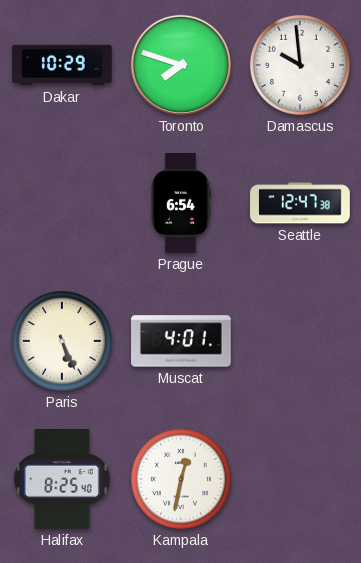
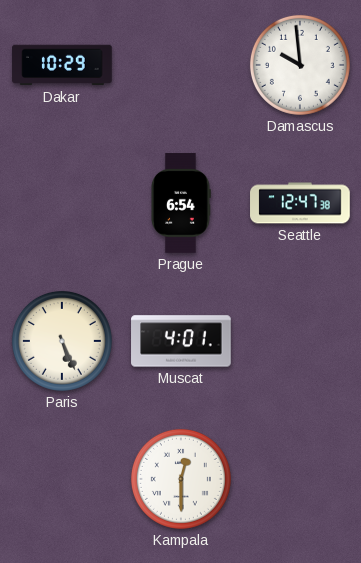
Toronto: 7:48 -> none
Halifax: 8:25 -> none
Kampala: 12:32 -> 12:30
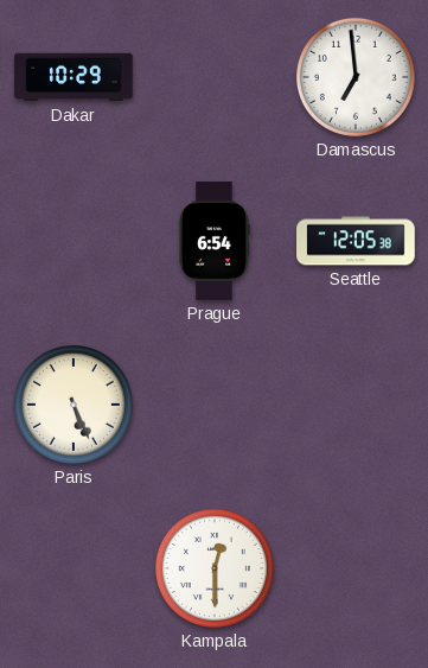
Damascus: 9:59 -> 6:59
Seattle: 12:47 -> 12:05
Muscat: 4:01 -> none
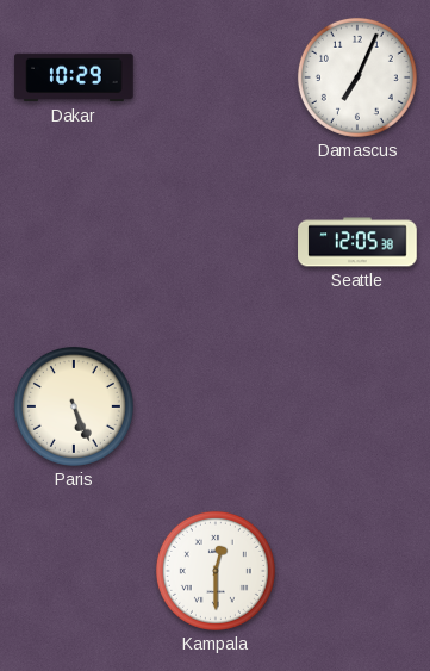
Damascus: 6:59 -> 7:04
Prague: 6:54 -> none
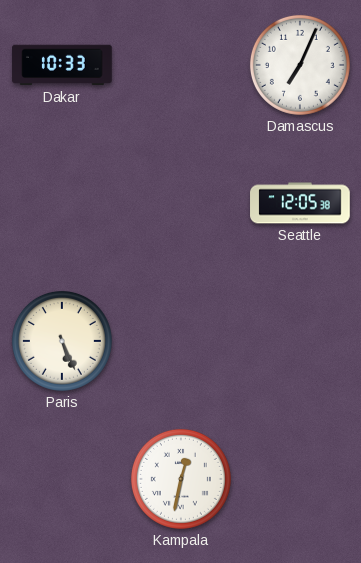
Dakar: 10:29 -> 10:33
Kampala: 12:30 -> 12:32
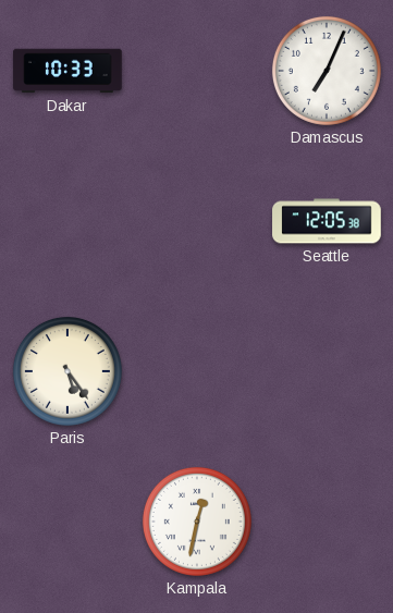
Paris: 5:26 -> 5:24
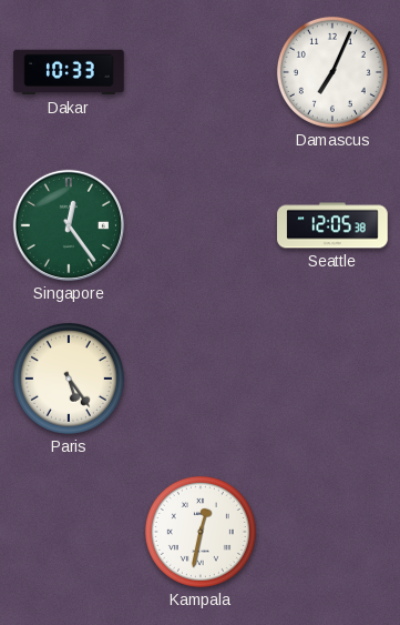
Singapore: none -> 12:24
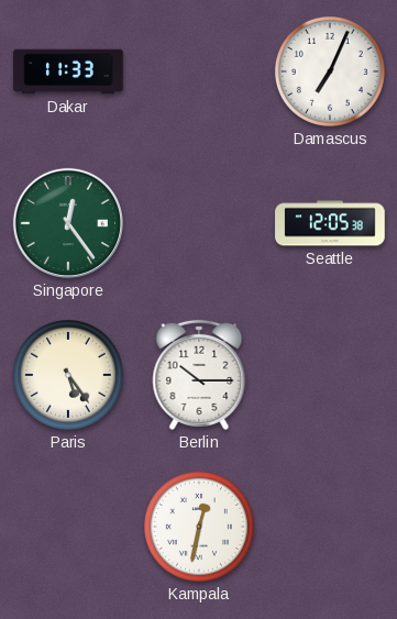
Dakar: 10:33 -> 11:33
Berlin: none -> 10:15
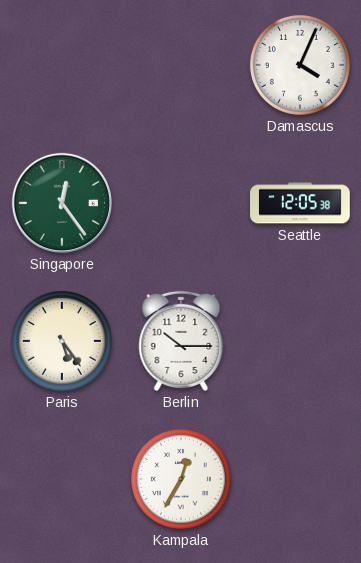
Dakar: 11:33 -> none
Damascus: 7:04 -> 4:04
Kampala: 12:32 -> 12:35
